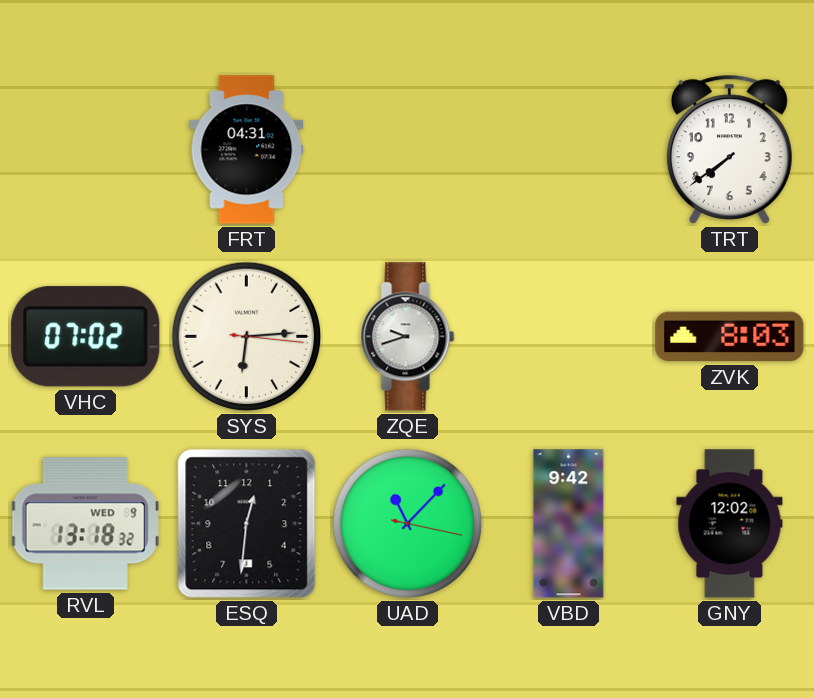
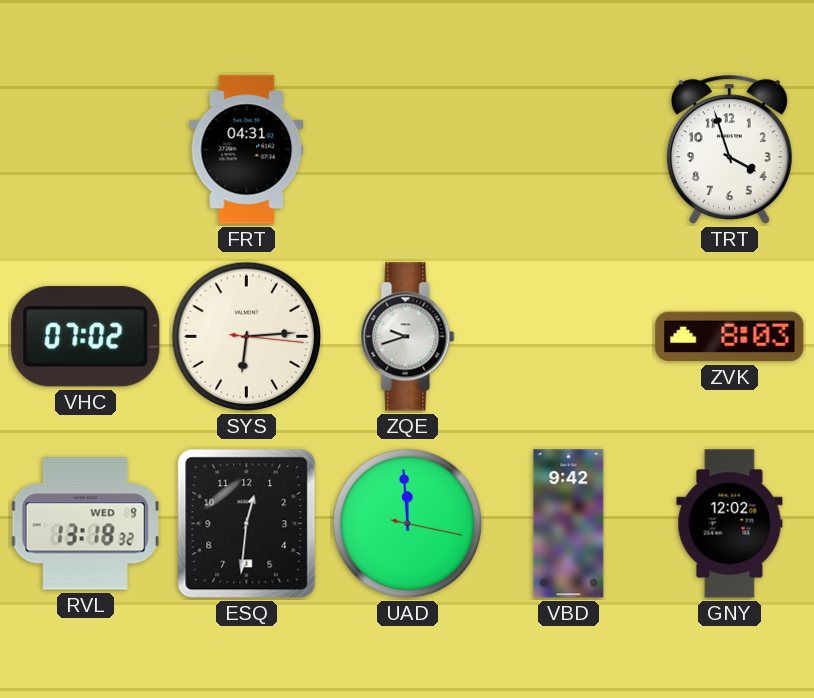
TRT: 7:39 -> 3:57
UAD: 11:07 -> 11:59
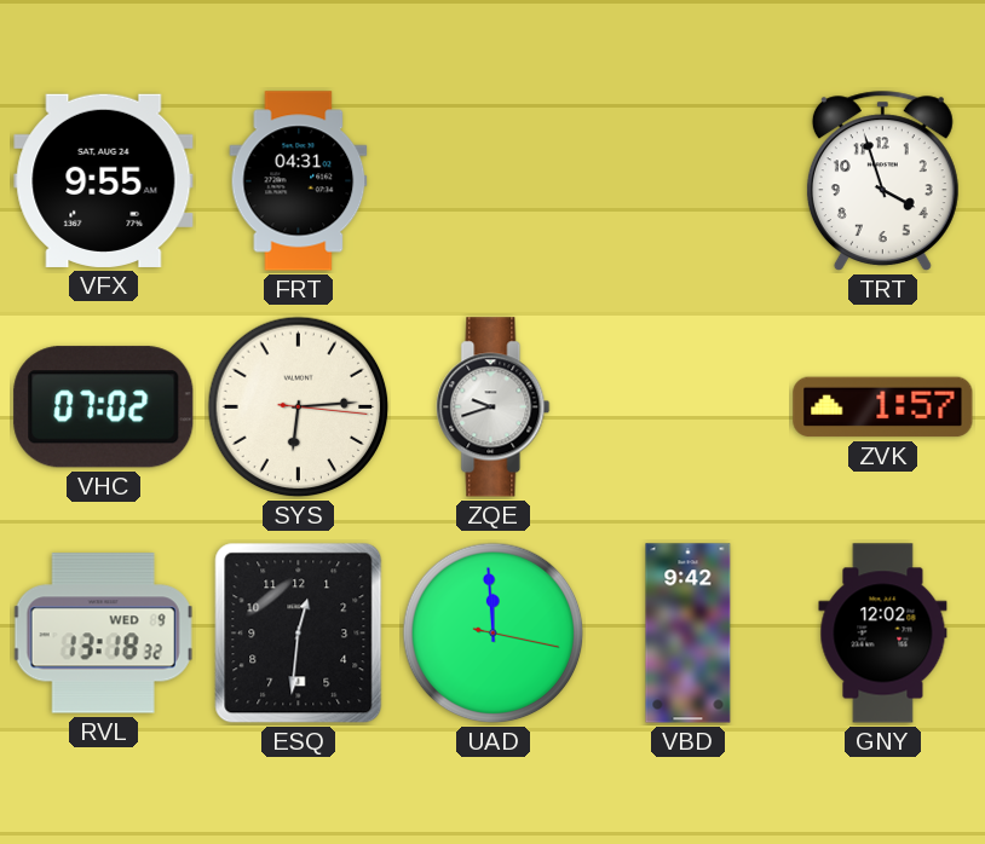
VFX: none -> 9:55
ZVK: 8:03 -> 1:57
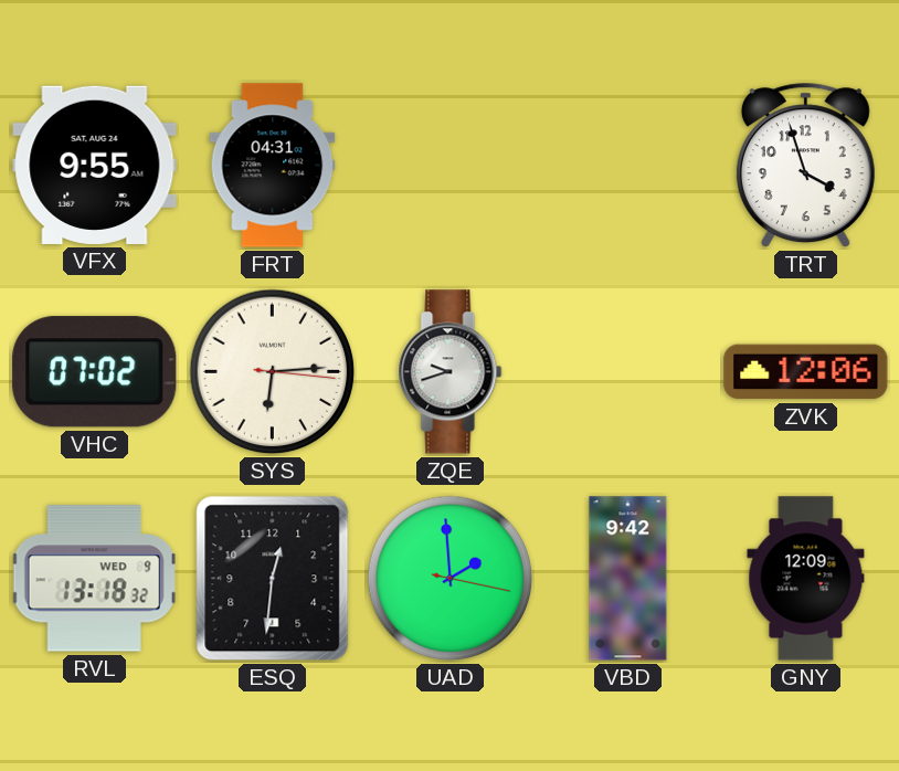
ZVK: 1:57 -> 12:06
UAD: 11:59 -> 1:59
GNY: 12:02 -> 12:09
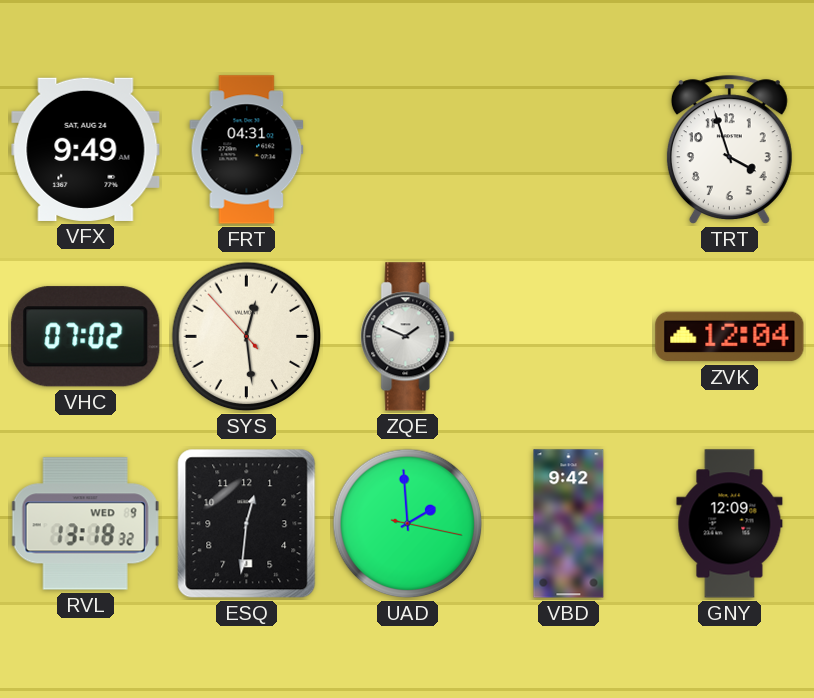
VFX: 9:55 -> 9:49
SYS: 6:14 -> 12:28
ZQE: 9:42 -> 1:49
ZVK: 12:06 -> 12:04
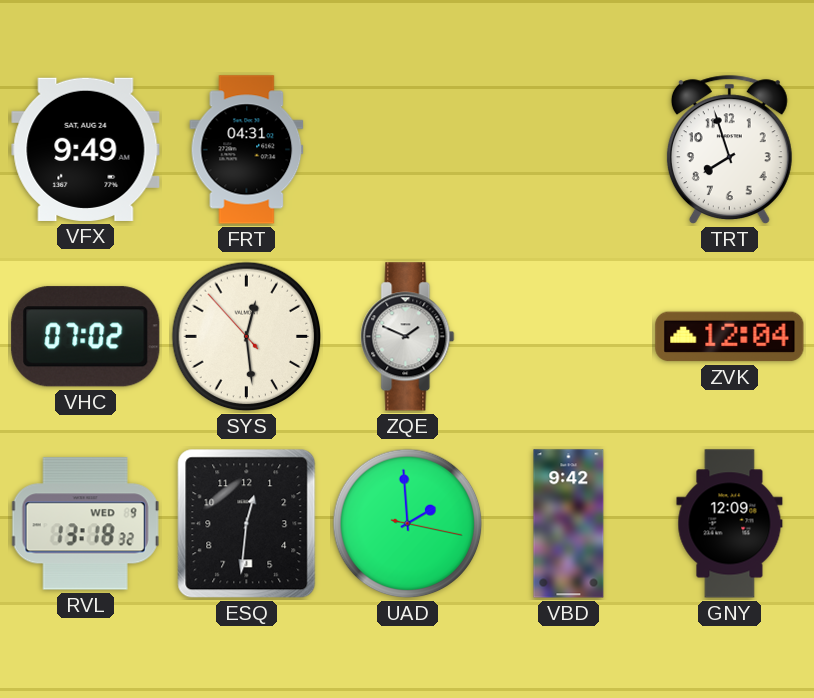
TRT: 3:57 -> 7:57
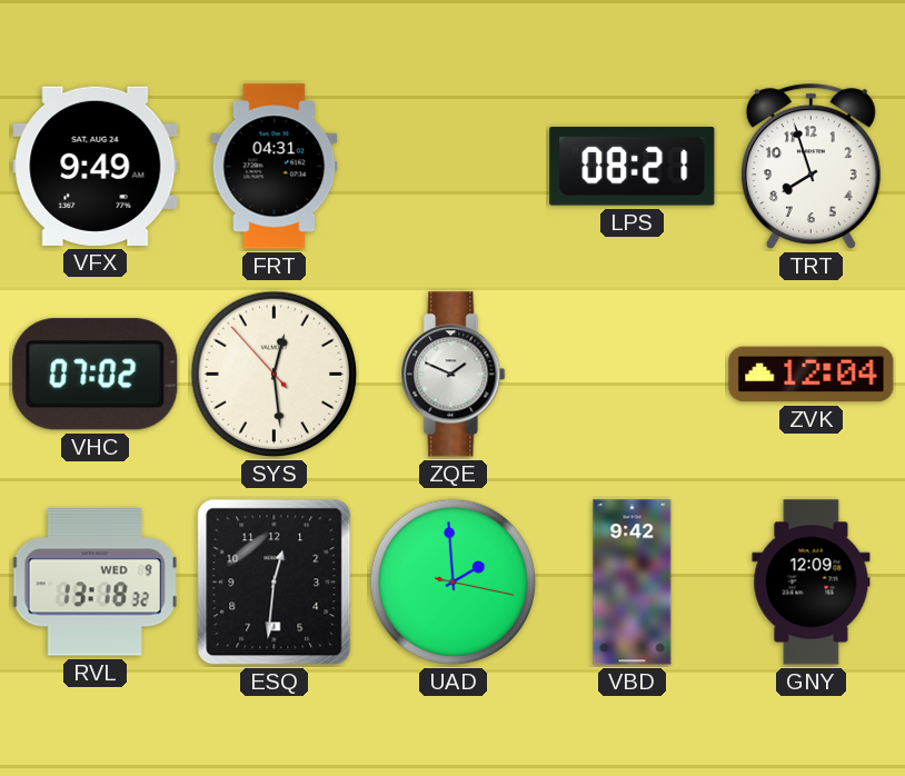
LPS: none -> 08:21
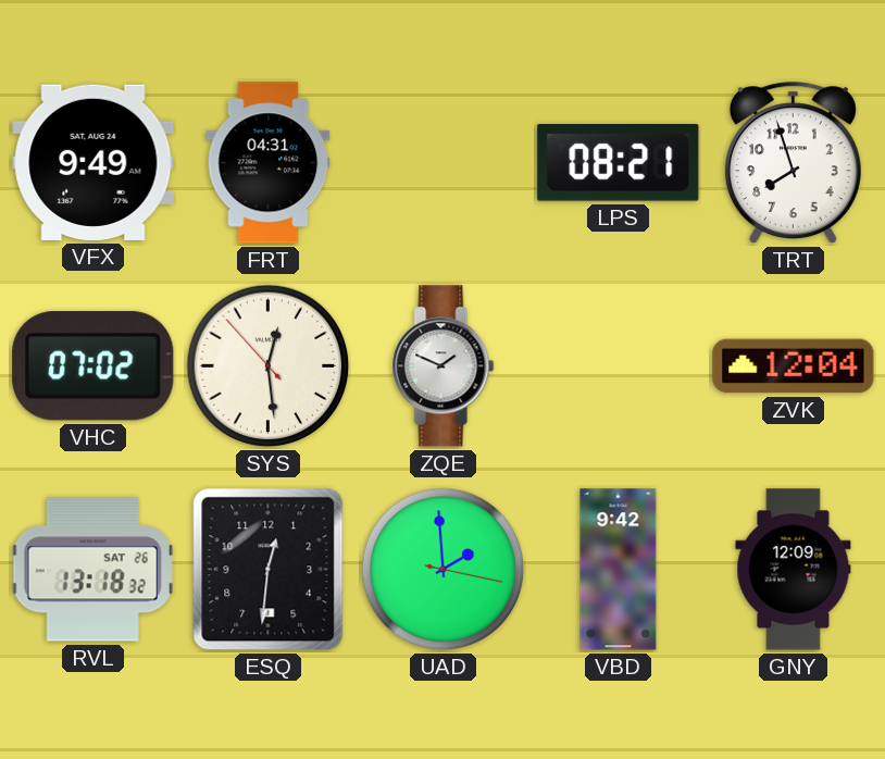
RVL date: WED 9 -> SAT 26
